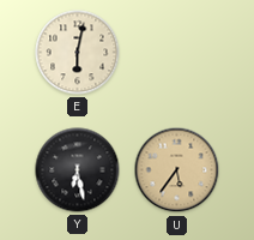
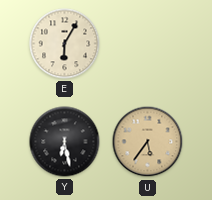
E: 6:02 -> 6:05
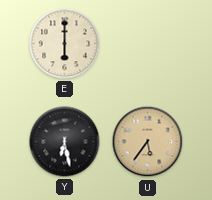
E: 6:05 -> 6:00
